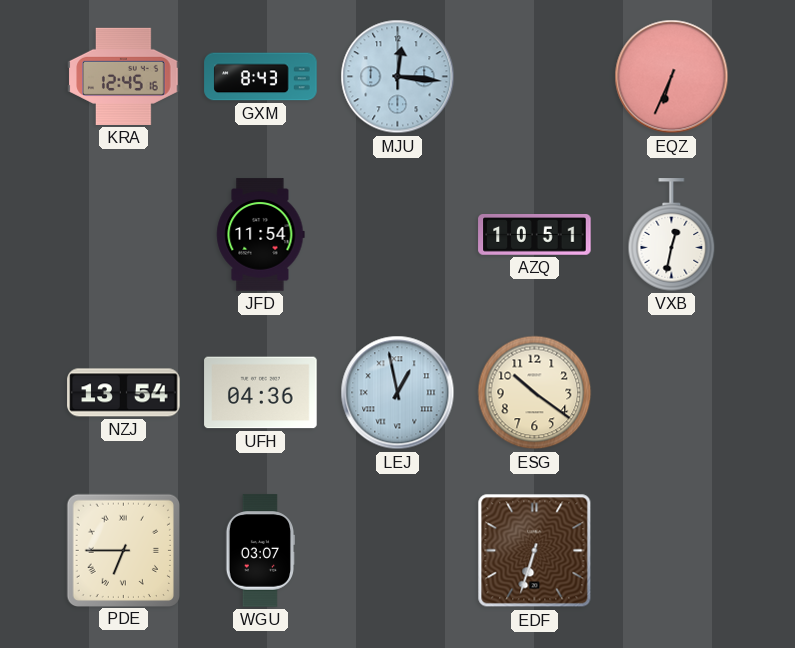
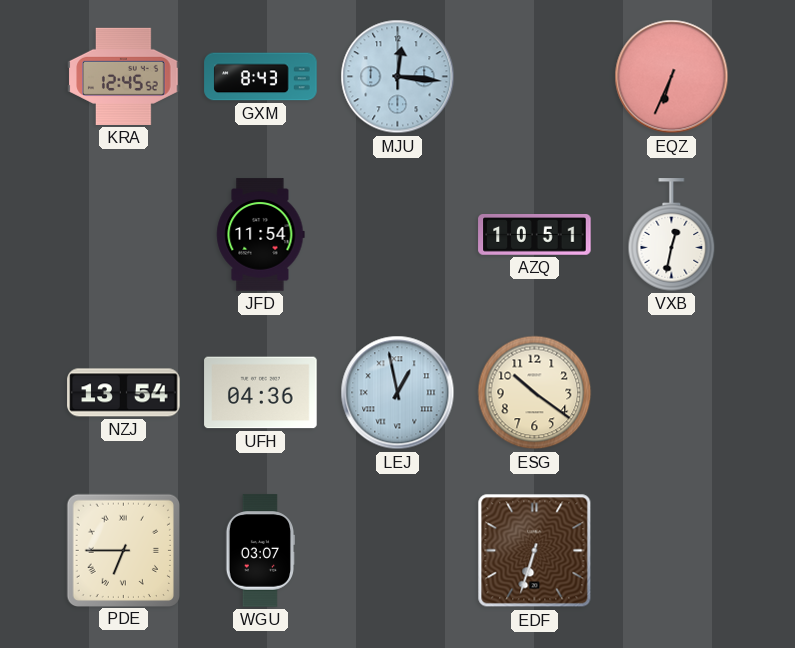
KRA: 12:45:16 -> 12:45:52
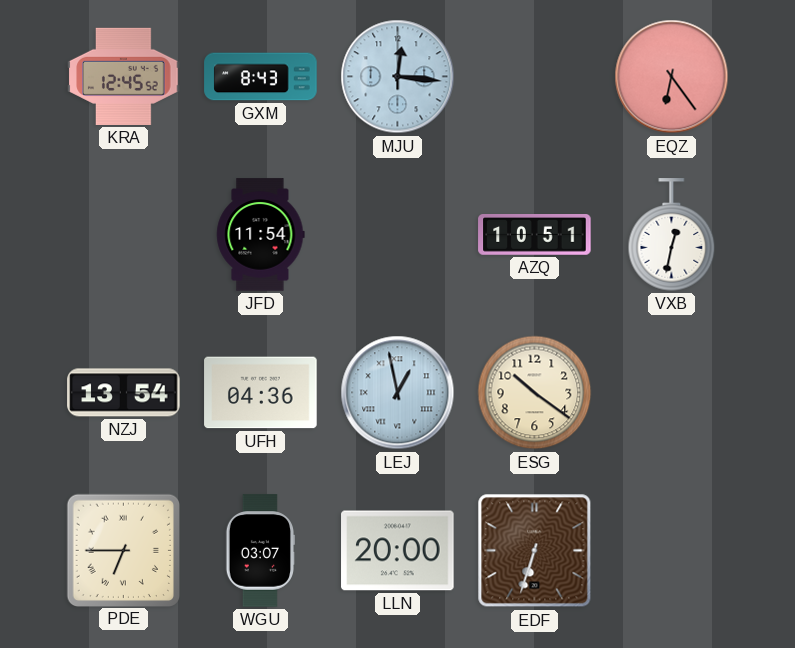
EQZ: 6:34 -> 6:24
LLN: none -> 20:00
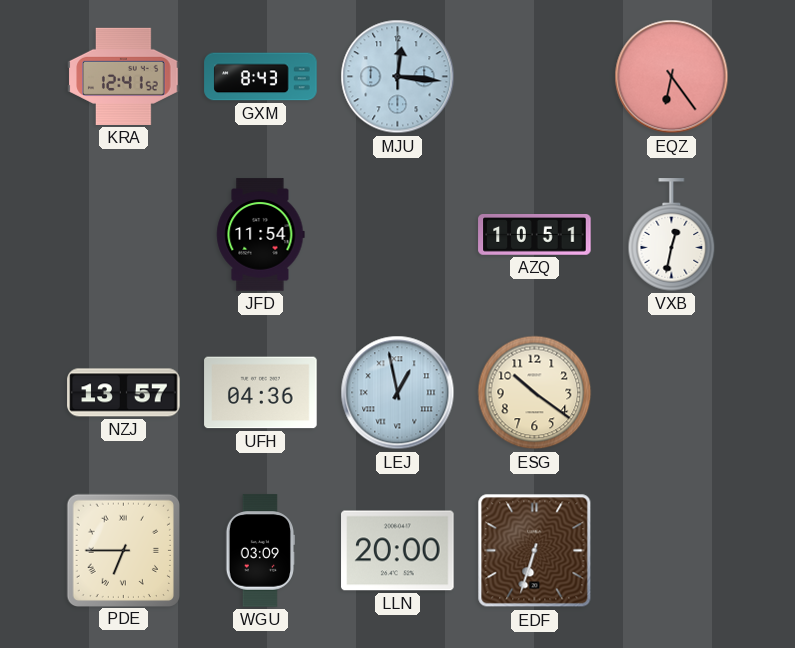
KRA: 12:45 -> 12:41
NZJ: 13:54 -> 13:57
WGU: 03:07 -> 03:09
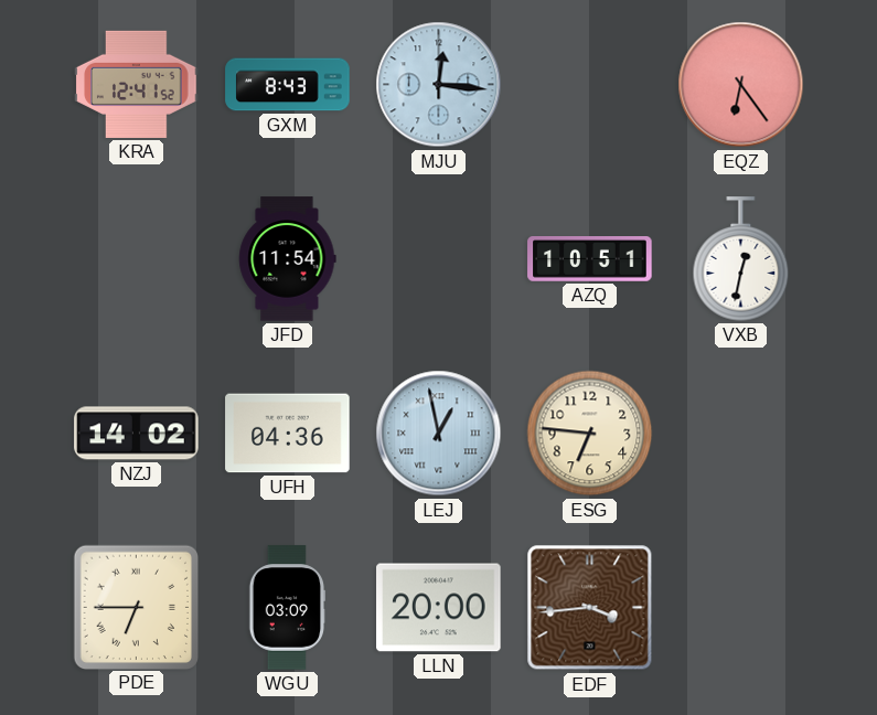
NZJ: 13:57 -> 14:02
ESG: 10:21 -> 6:46
EDF: 6:33 -> 3:44
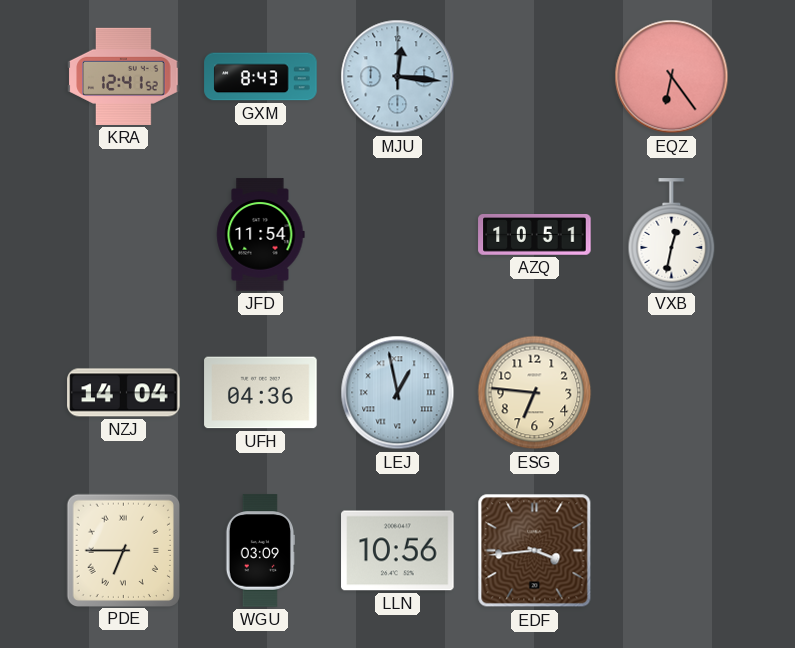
NZJ: 14:02 -> 14:04
LLN: 20:00 -> 10:56
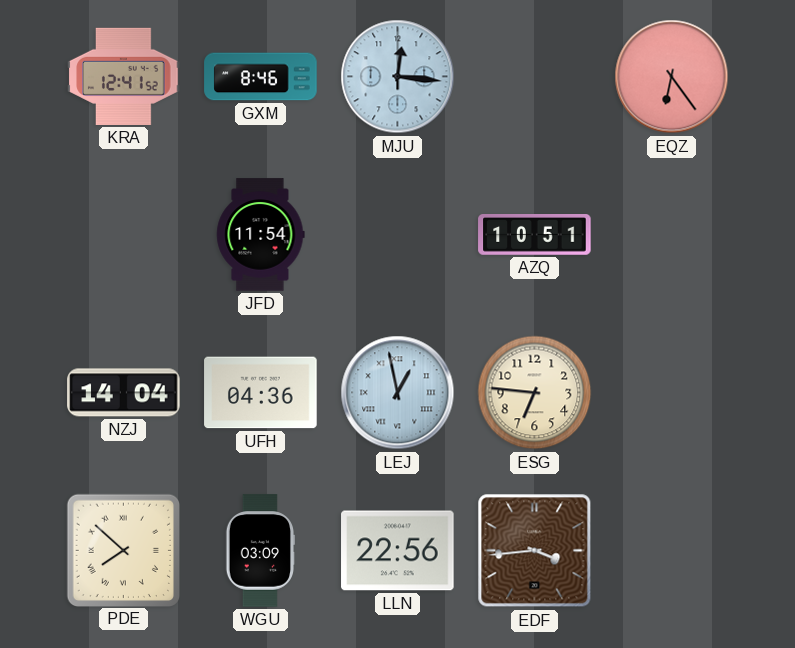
GXM: 8:43 -> 8:46
VXB: 12:32 -> none
PDE: 6:45 -> 7:52
LLN: 10:56 -> 22:56
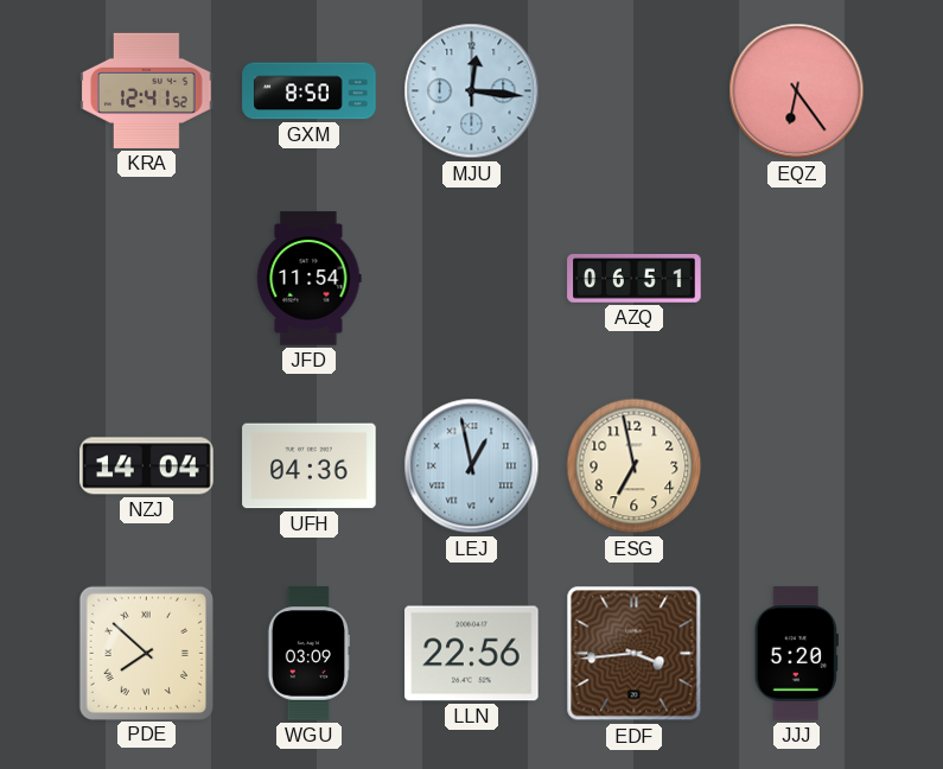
GXM: 8:46 -> 8:50
AZQ: 10:51 -> 06:51
ESG: 6:46 -> 6:58
JJJ: none -> 5:20
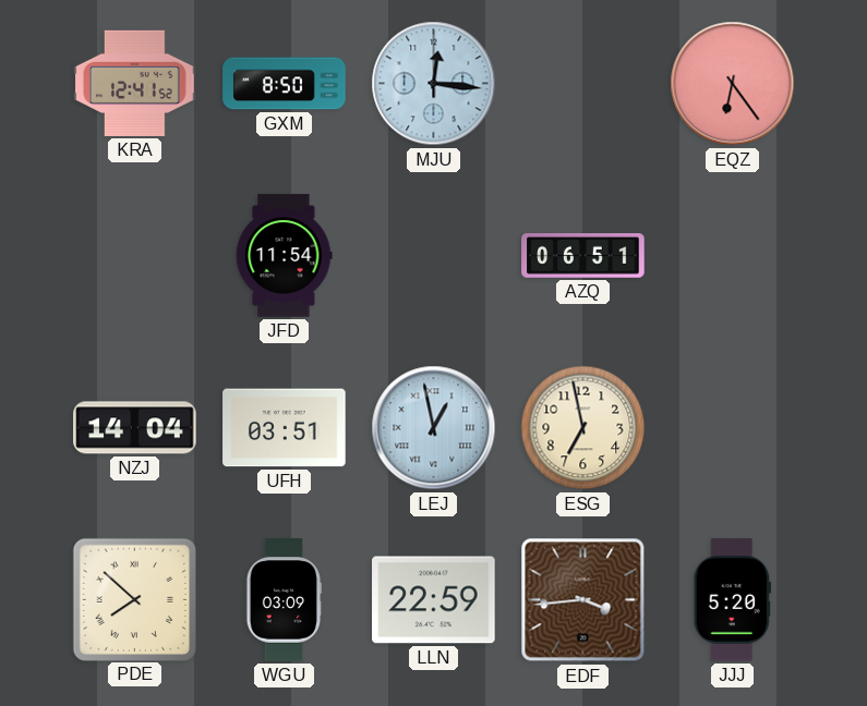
UFH: 04:36 -> 03:51
LLN: 22:56 -> 22:59
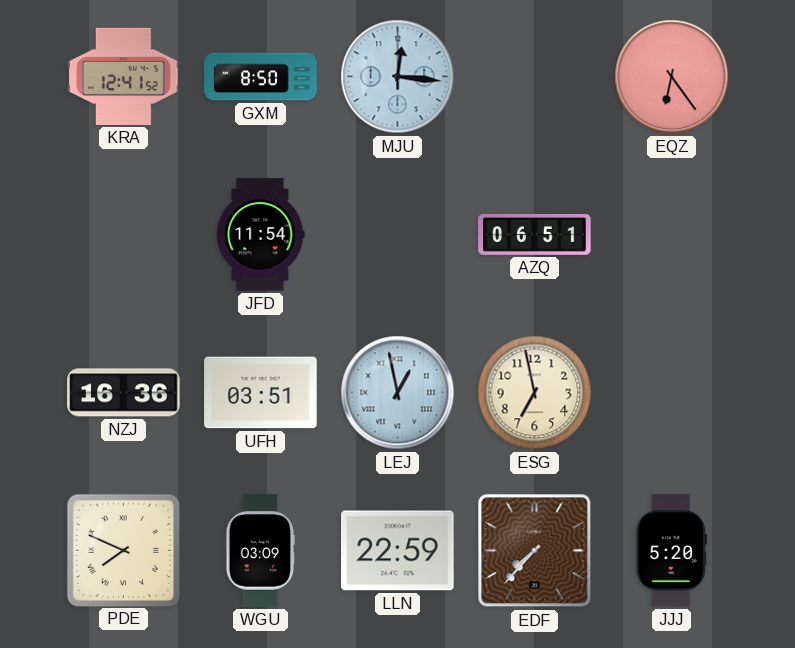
NZJ: 14:04 -> 16:36
PDE: 7:52 -> 7:49
EDF: 3:44 -> 7:37
